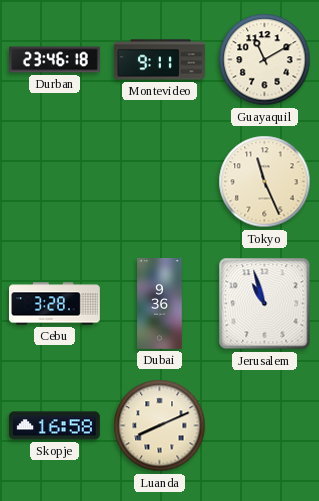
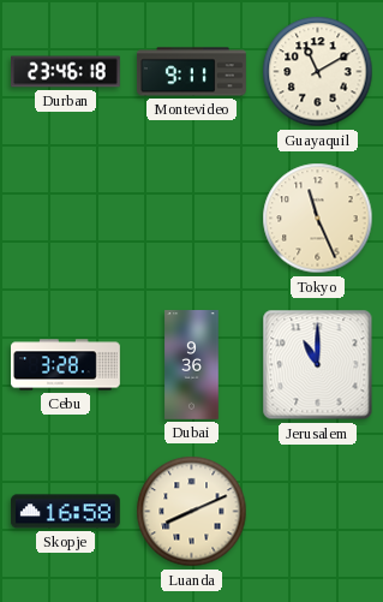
Jerusalem: 10:57 -> 11:00
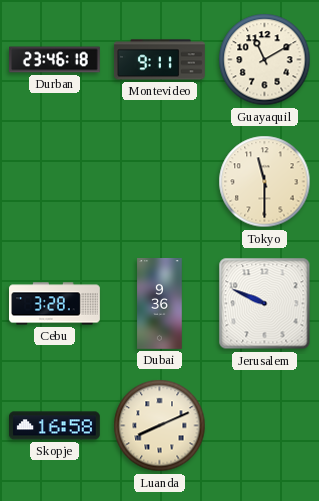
Tokyo: 11:26 -> 11:30
Jerusalem: 11:00 -> 9:49
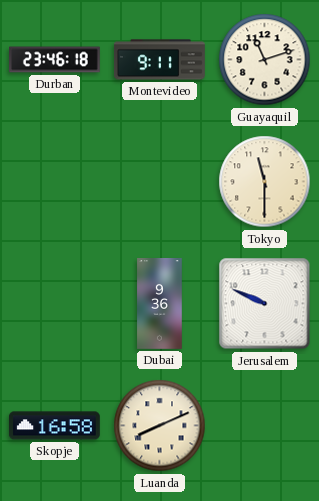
Guayaquil: 11:10 -> 11:12
Cebu: 3:28 -> none
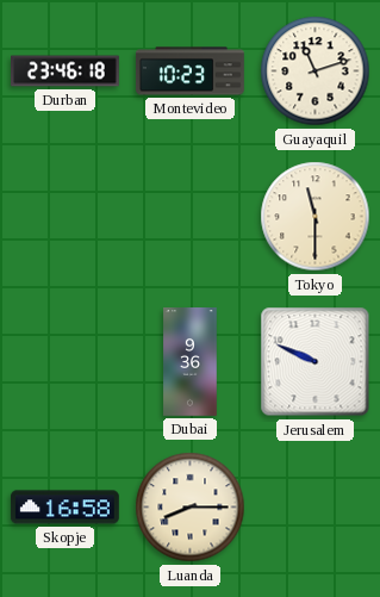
Montevideo: 9:11 -> 10:23
Luanda: 8:11 -> 8:15
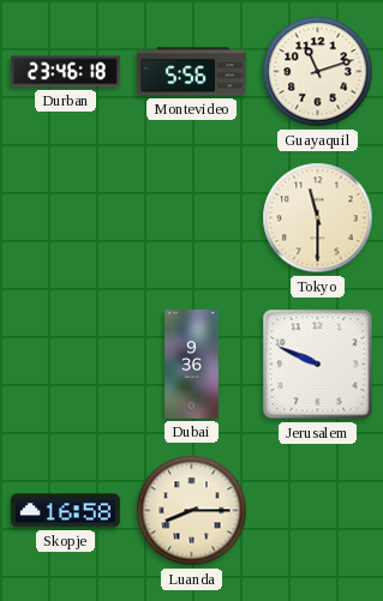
Montevideo: 10:23 -> 5:56
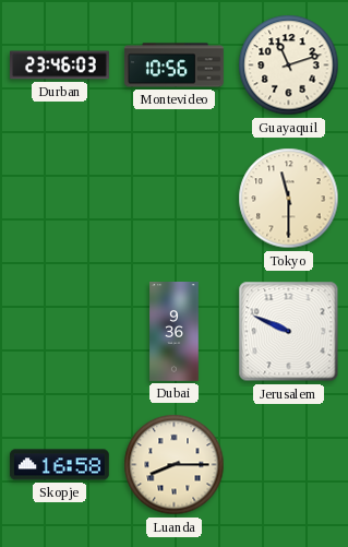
Durban: 23:46:18 -> 23:46:03
Montevideo: 5:56 -> 10:56
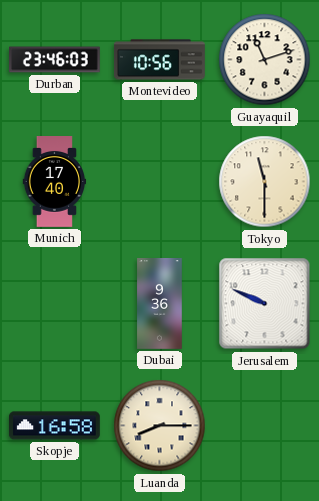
Munich: none -> 17:40
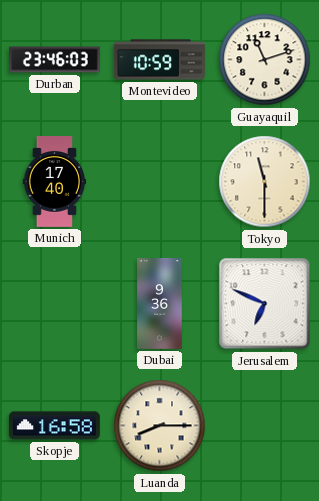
Montevideo: 10:56 -> 10:59
Jerusalem: 9:49 -> 6:49
